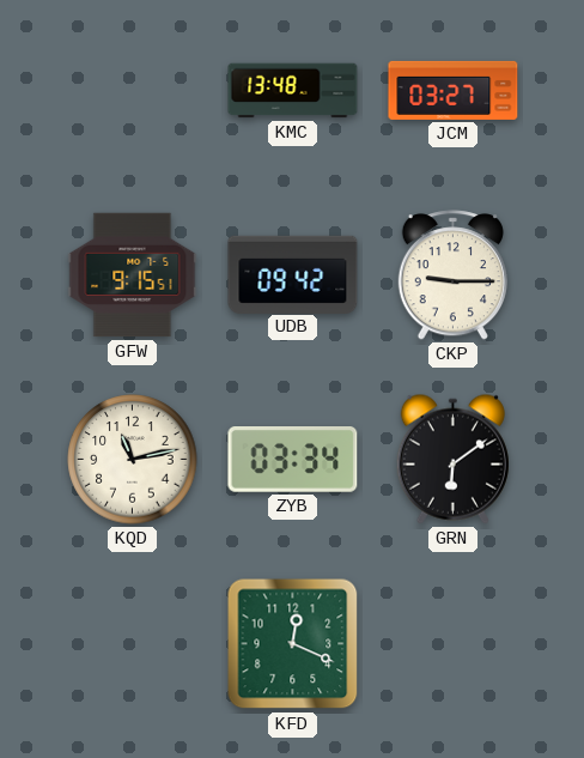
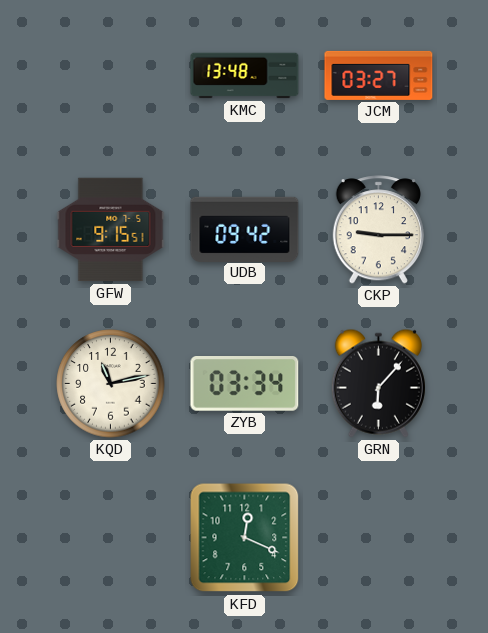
GRN: 6:09 -> 6:07
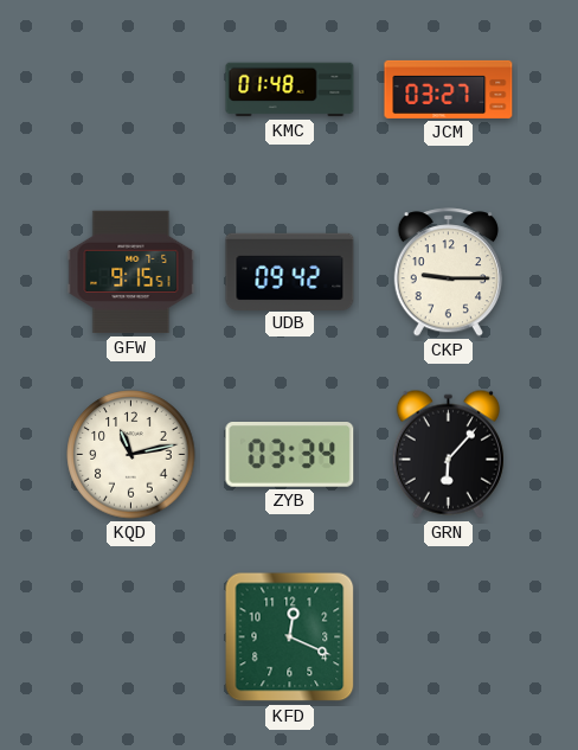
KMC: 13:48 -> 01:48
